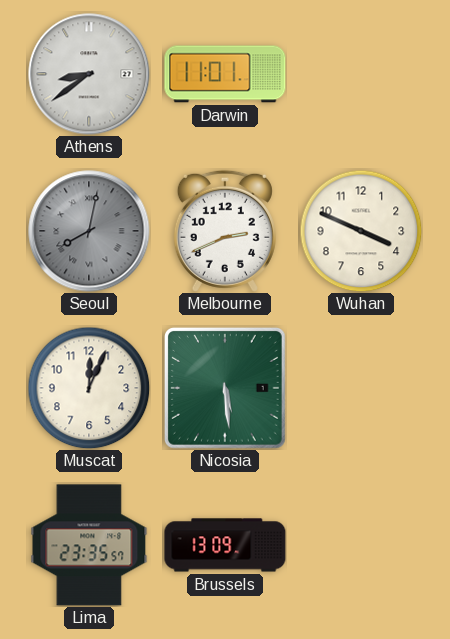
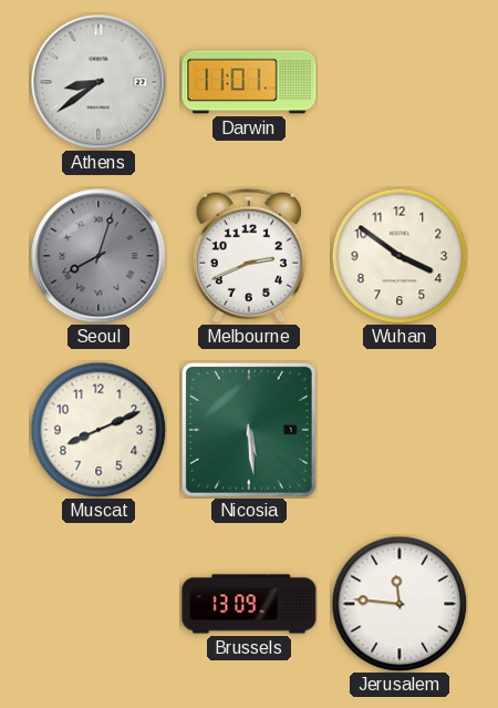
Seoul: 8:02 -> 8:03
Wuhan: 3:49 -> 3:51
Muscat: 12:04 -> 8:11
Lima: 23:35 -> none
Jerusalem: none -> 11:46
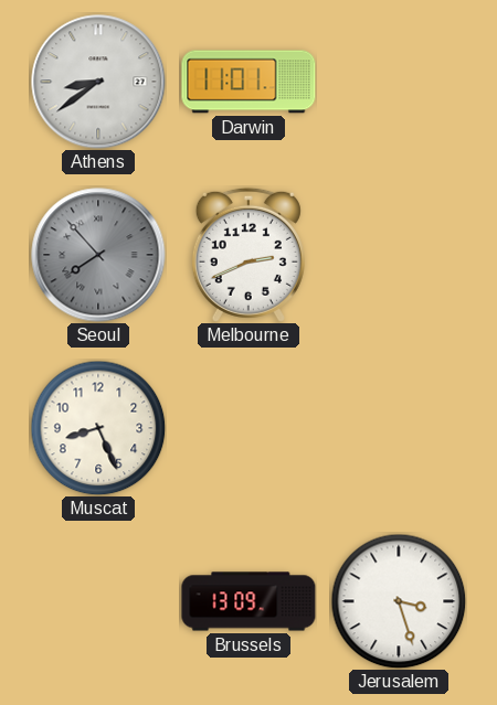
Seoul: 8:03 -> 7:53
Wuhan: 3:51 -> none
Muscat: 8:11 -> 8:26
Nicosia: 5:29 -> none
Jerusalem: 11:46 -> 3:27
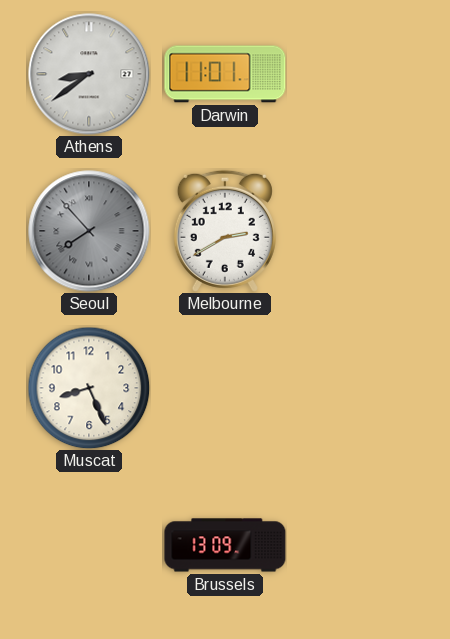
Melbourne: 2:41 -> 2:40
Jerusalem: 3:27 -> none
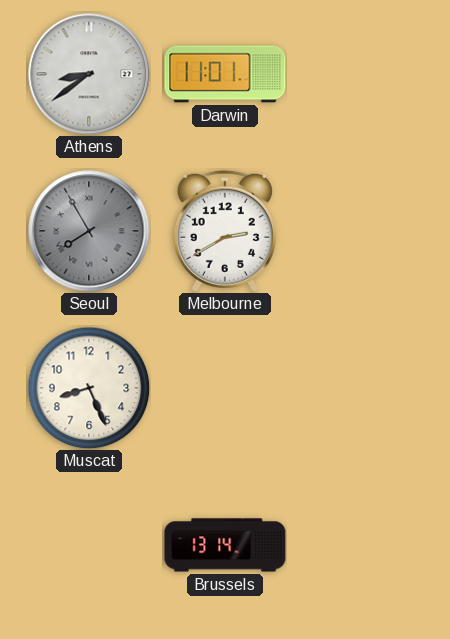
Seoul: 7:53 -> 7:55
Brussels: 13:09 -> 13:14
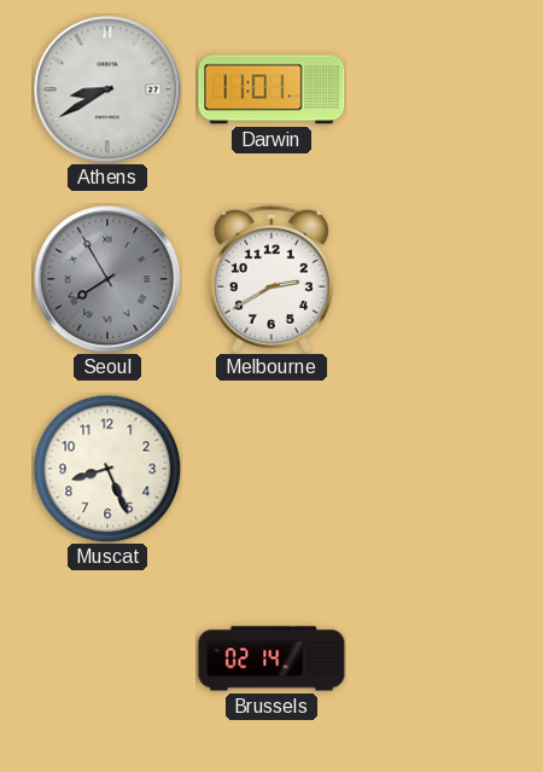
Athens: 8:39 -> 8:40
Brussels: 13:14 -> 02:14
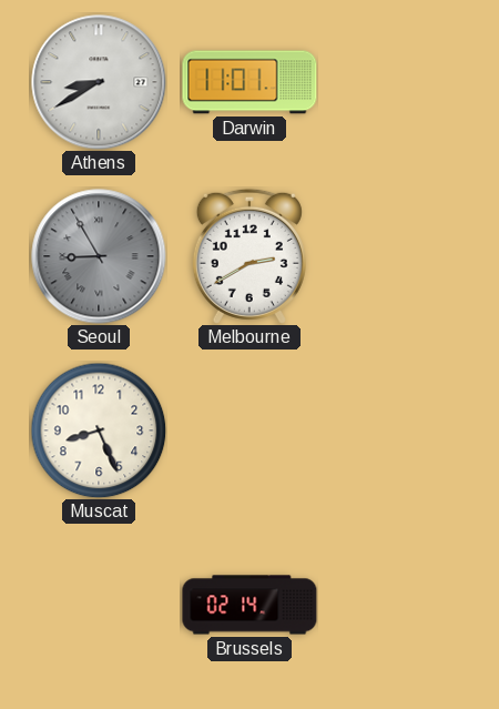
Seoul: 7:55 -> 8:55
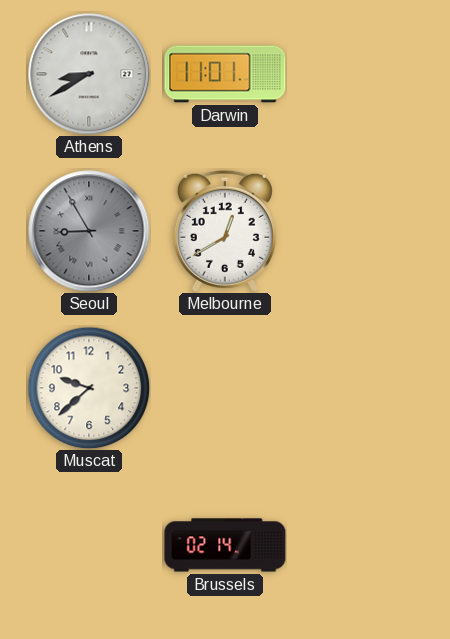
Melbourne: 2:40 -> 12:40
Muscat: 8:26 -> 9:38
